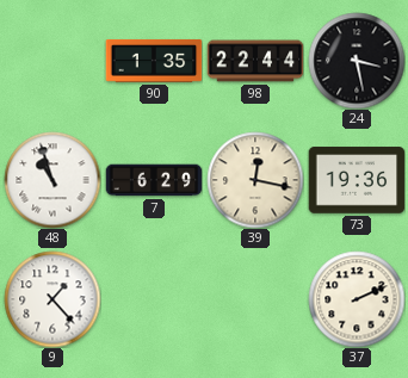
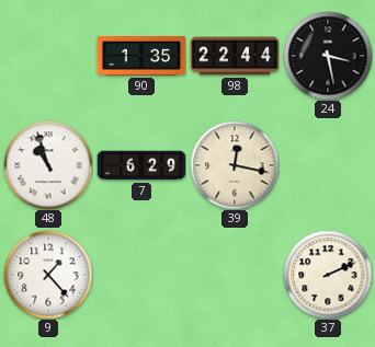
73: 19:36 -> none
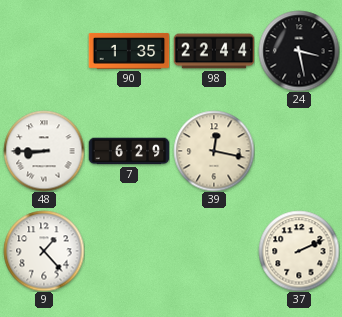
48: 10:57 -> 8:45
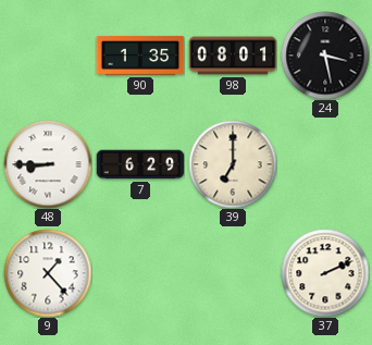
98: 22:44 -> 08:01
39: 12:17 -> 7:00
